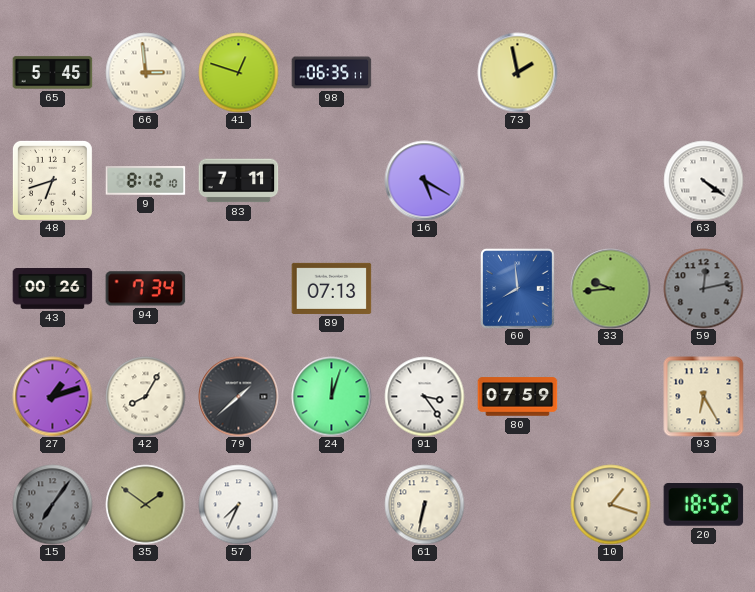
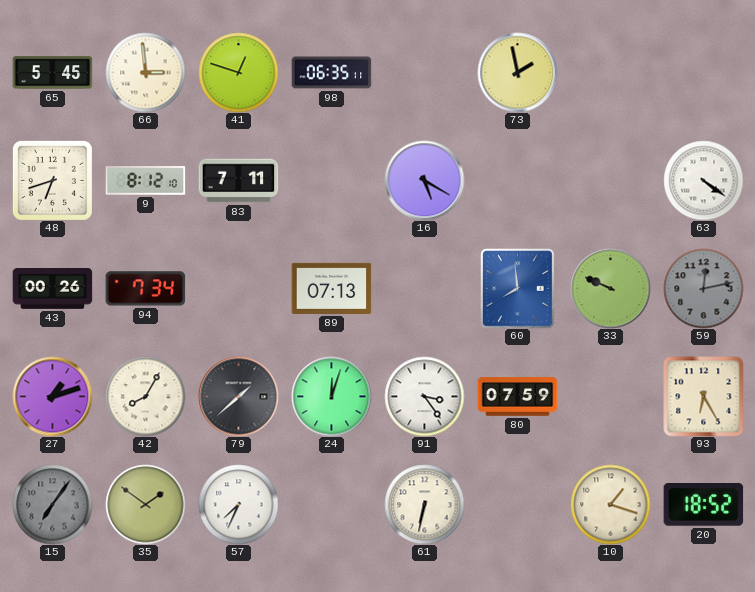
33: 9:44 -> 9:49
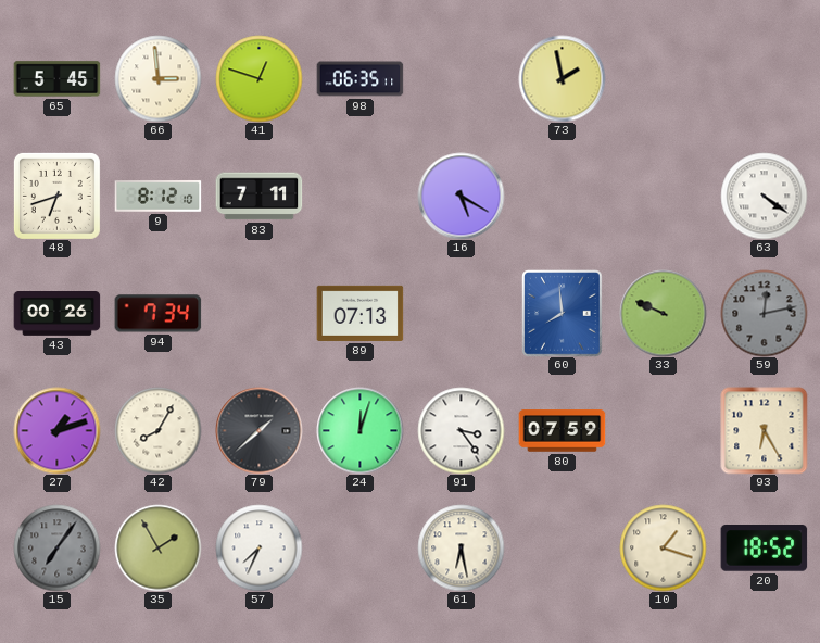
35: 1:51 -> 1:55
61: 6:32 -> 6:28
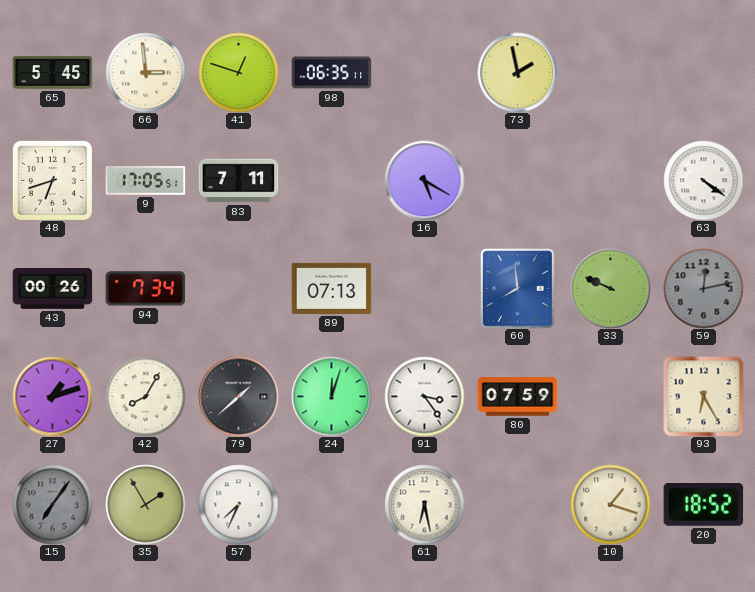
9: 8:12 -> 17:05
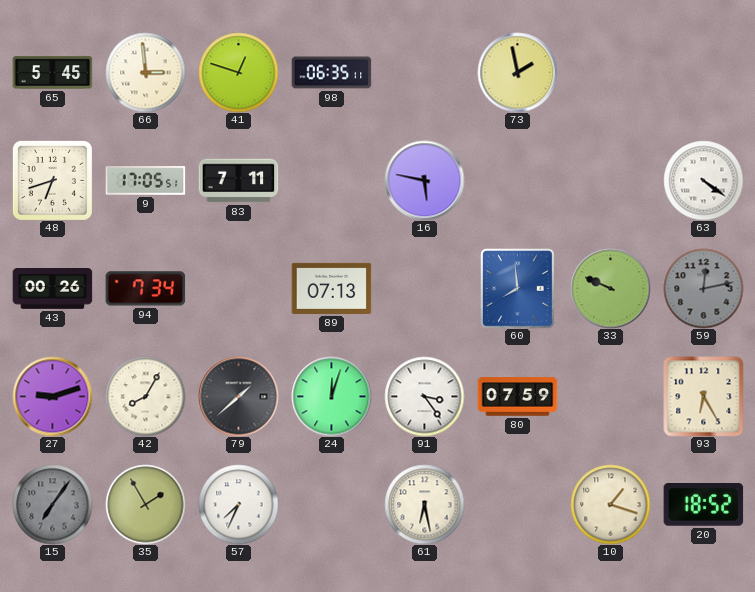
16: 5:20 -> 5:47
27: 1:12 -> 9:12
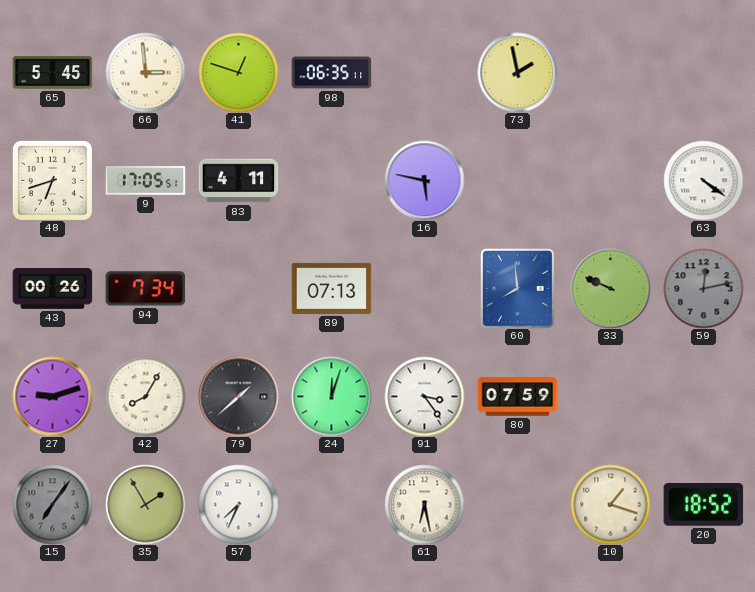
83: 7:11 -> 4:11
93: 6:25 -> none
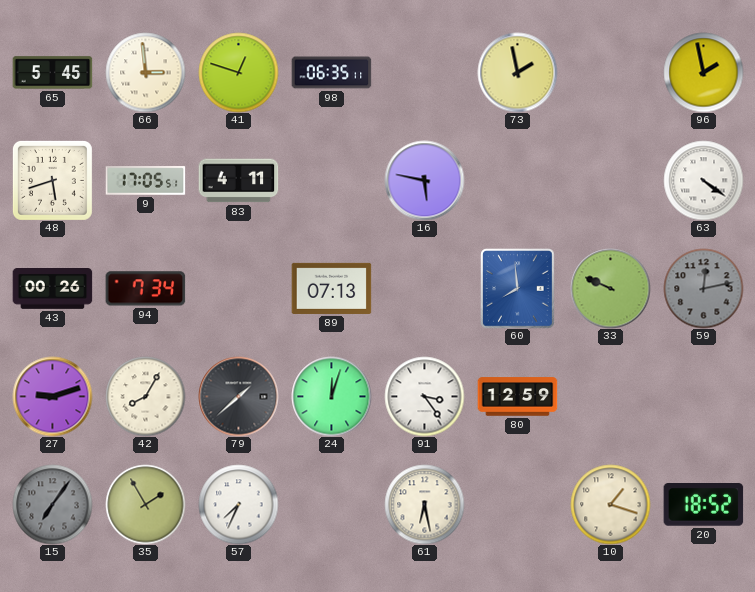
96: none -> 1:58
48: 6:42 -> 5:42
80: 07:59 -> 12:59
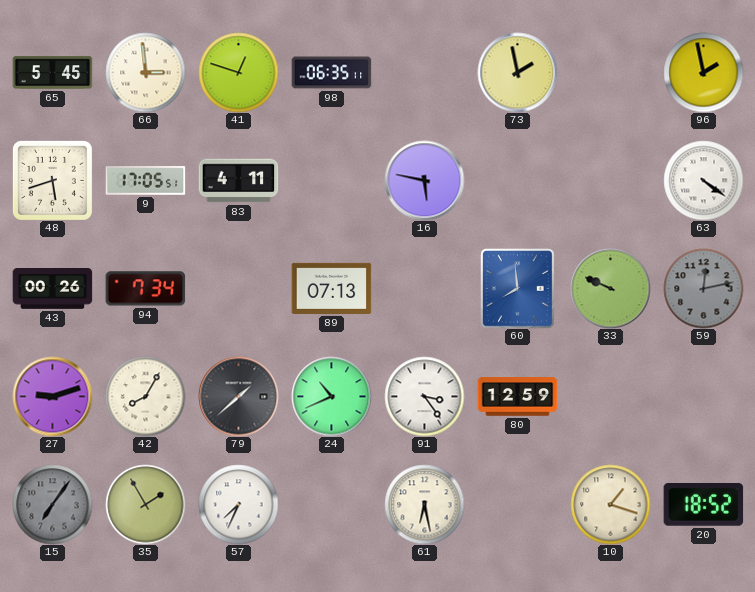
24: 12:03 -> 10:41
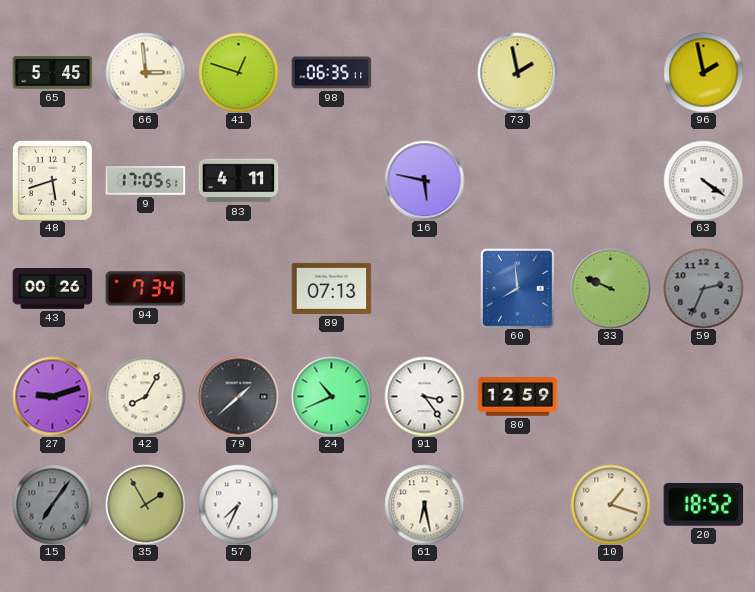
59: 12:13 -> 2:34
